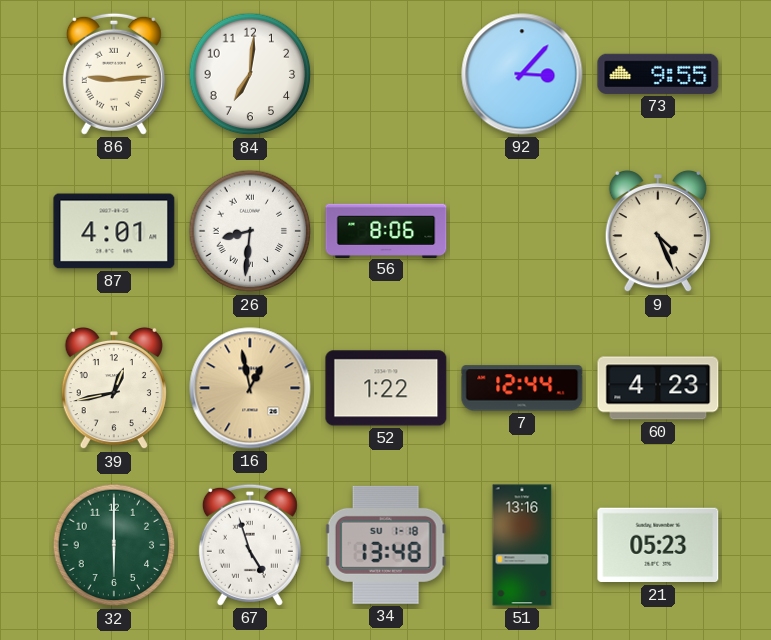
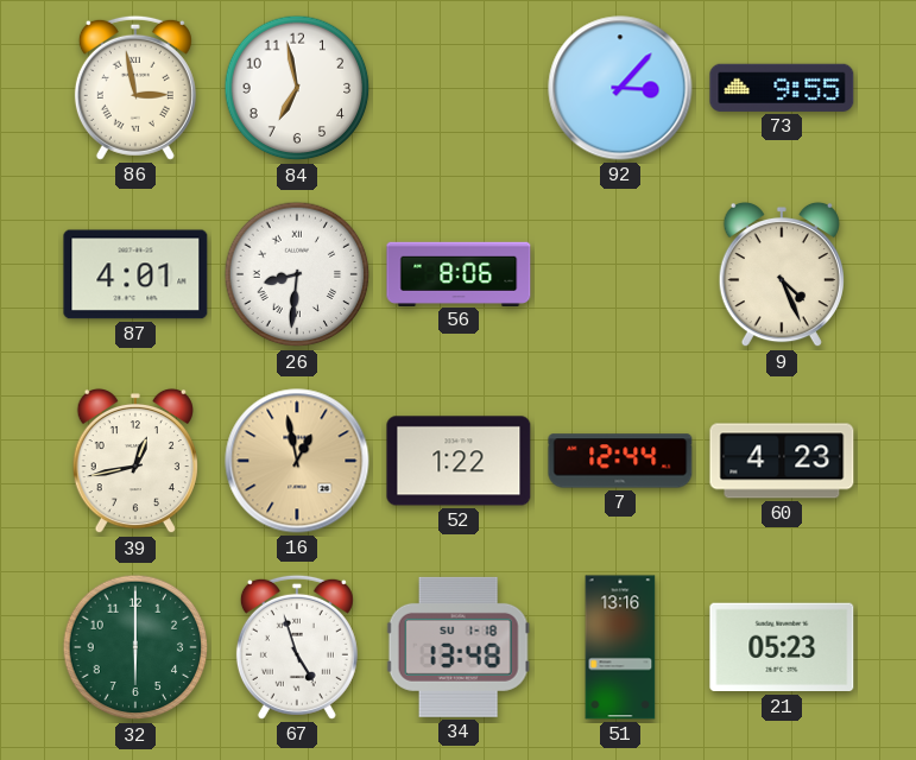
86: 9:14 -> 2:58
84: 7:01 -> 6:58
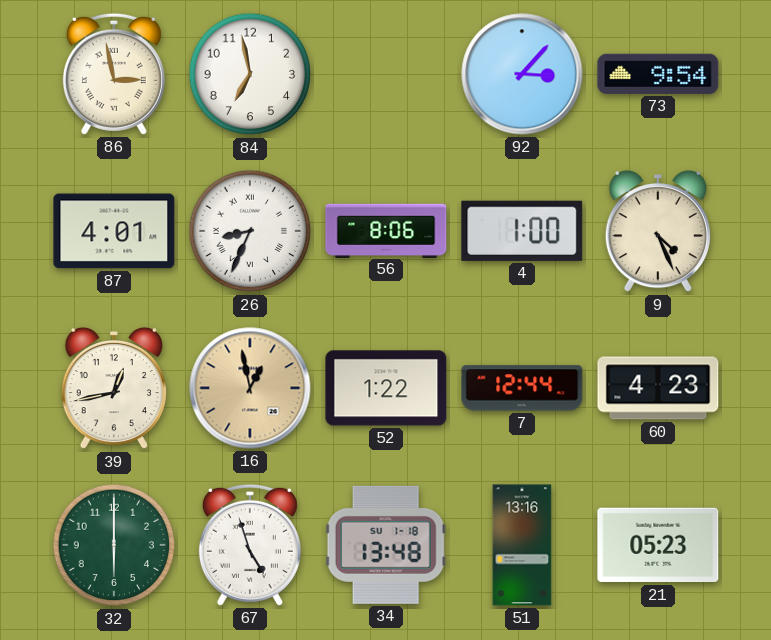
73: 9:55 -> 9:54
26: 8:31 -> 8:34
4: none -> 1:00
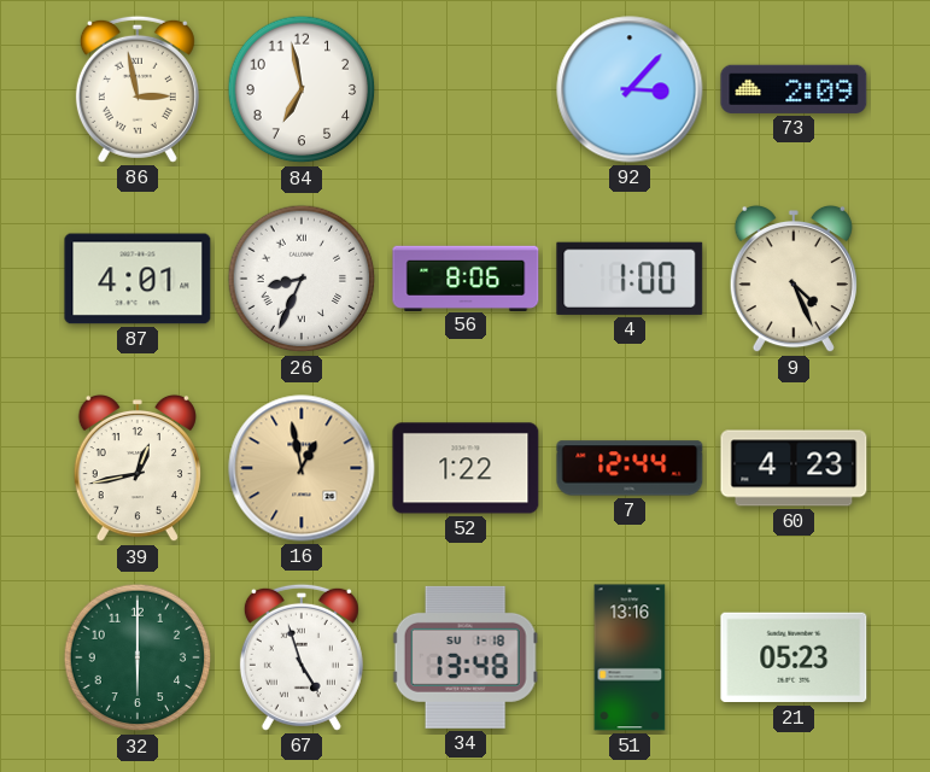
73: 9:54 -> 2:09
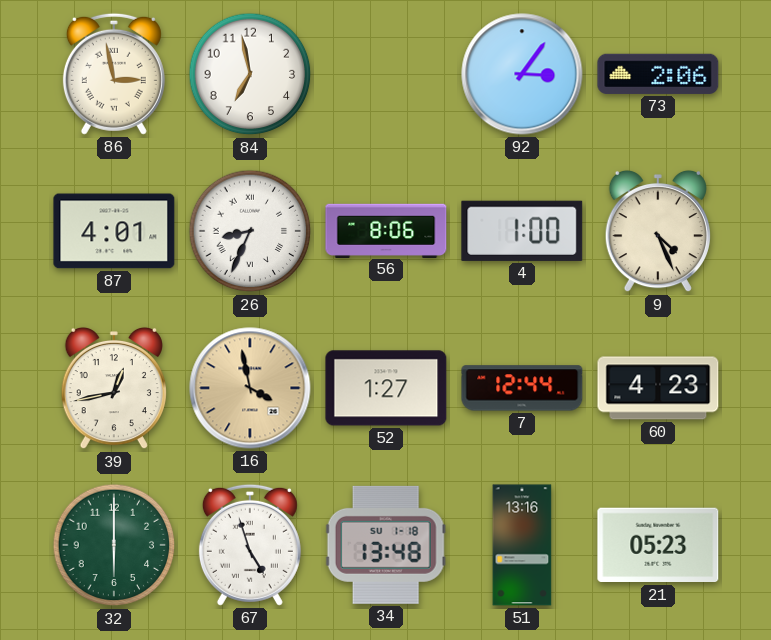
92: 3:07 -> 3:06
73: 2:09 -> 2:06
16: 12:58 -> 3:58
52: 1:22 -> 1:27
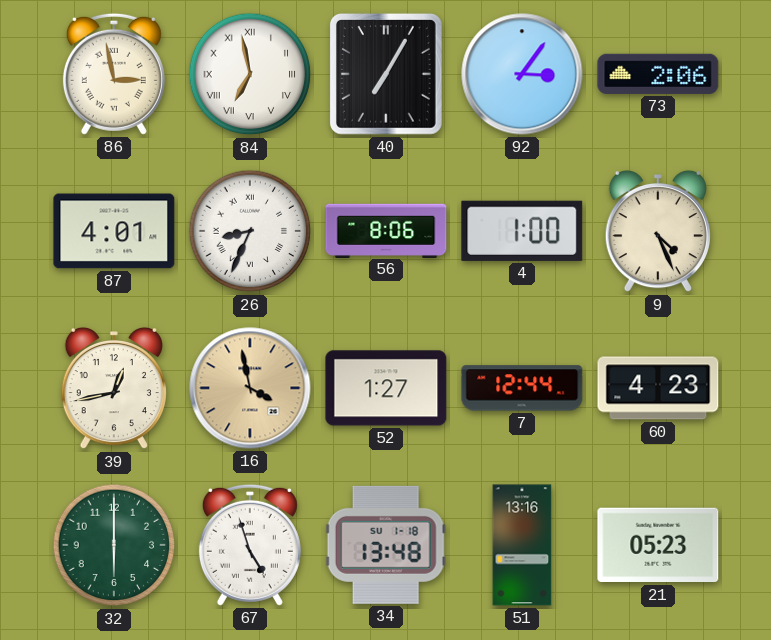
84 numerals: Arabic -> Roman
40: none -> 7:05
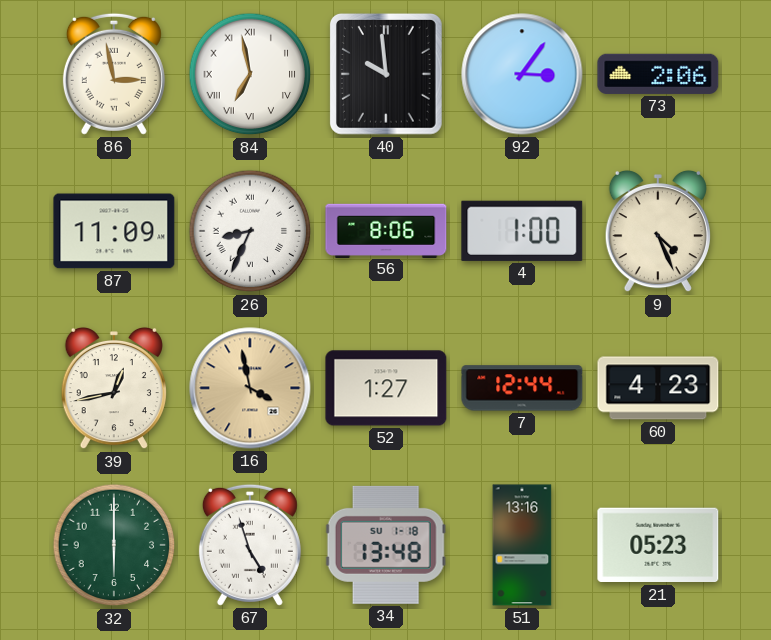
40: 7:05 -> 9:59
87: 4:01 -> 11:09
